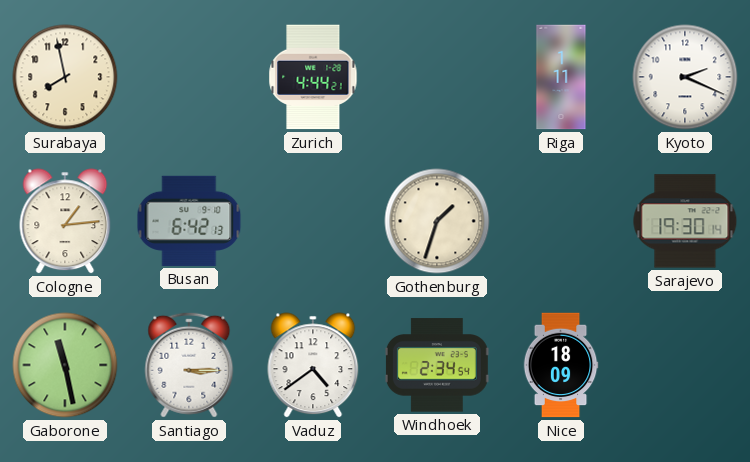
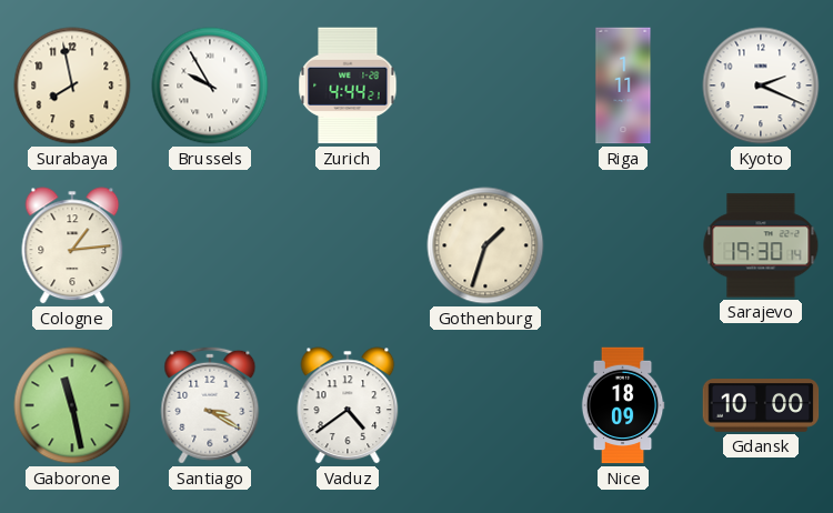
Brussels: none -> 9:55
Busan: 6:42 -> none
Santiago: 3:15 -> 3:20
Windhoek: 2:34 -> none
Gdansk: none -> 10:00
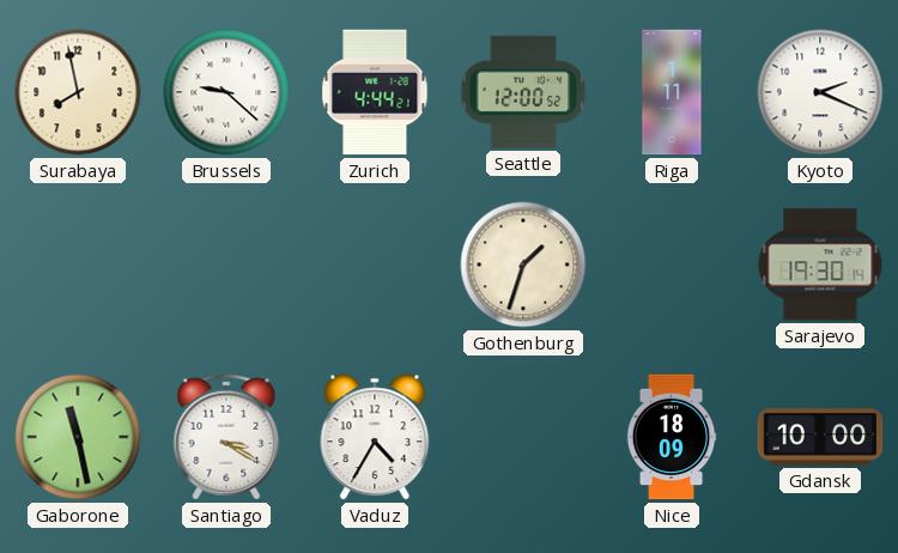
Brussels: 9:55 -> 9:22
Seattle: none -> 12:00
Cologne: 1:14 -> none
Vaduz: 4:39 -> 4:35
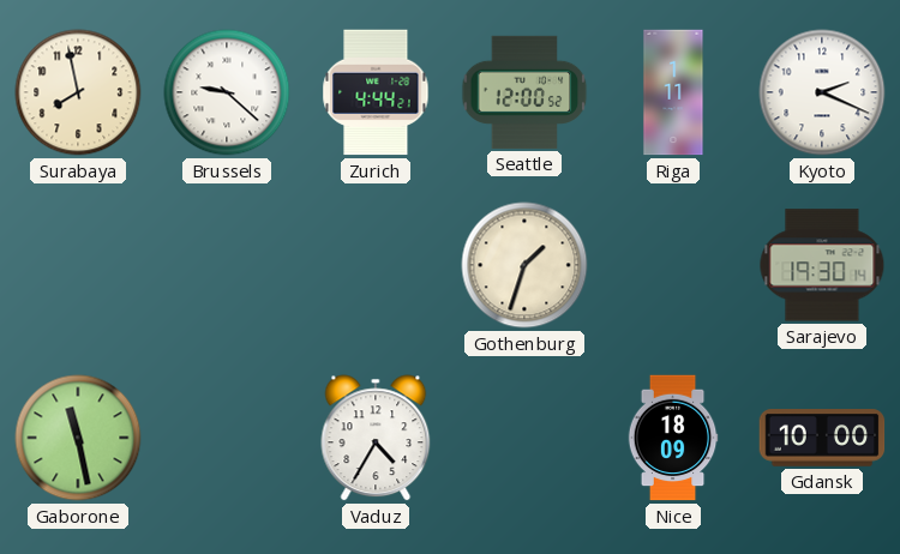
Santiago: 3:20 -> none
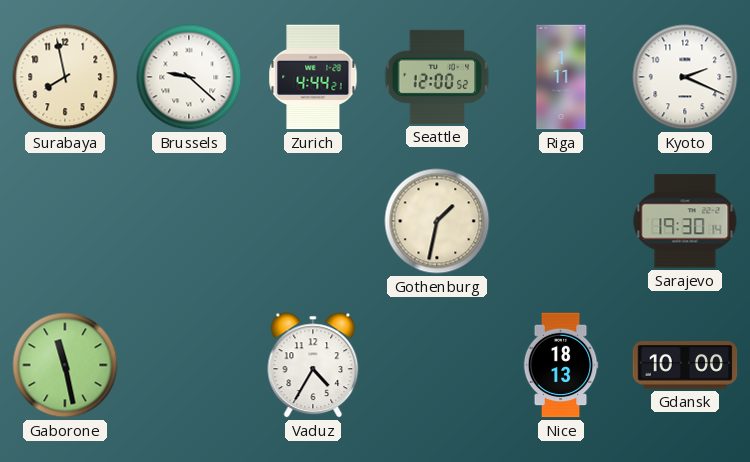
Gothenburg: 1:33 -> 1:32
Nice: 18:09 -> 18:13
